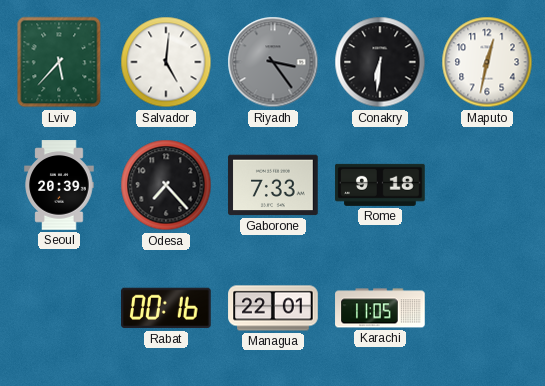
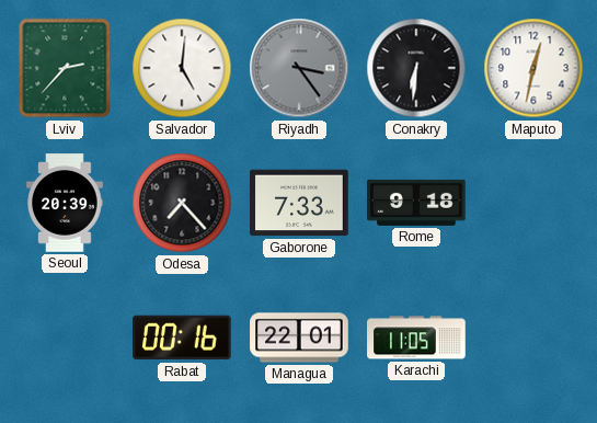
Lviv: 5:37 -> 2:37
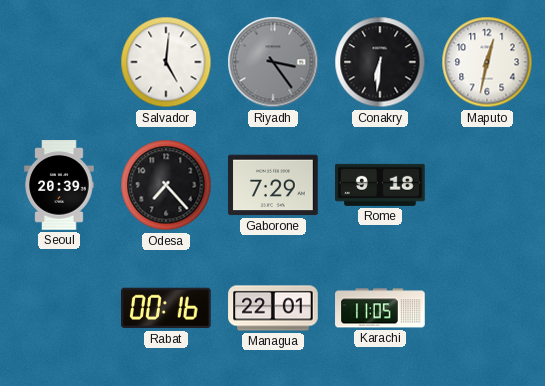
Lviv: 2:37 -> none
Gaborone: 7:33 -> 7:29
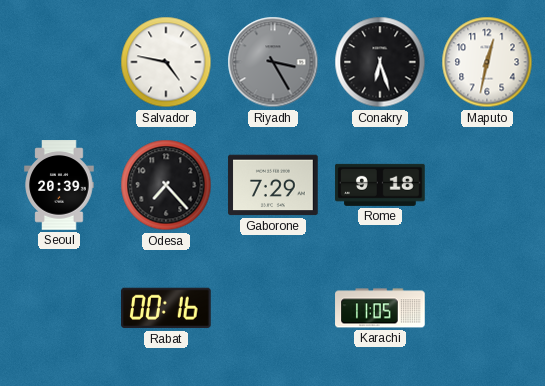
Salvador: 5:01 -> 4:47
Riyadh: 3:24 -> 3:25
Conakry: 6:31 -> 6:27
Managua: 22:01 -> none
